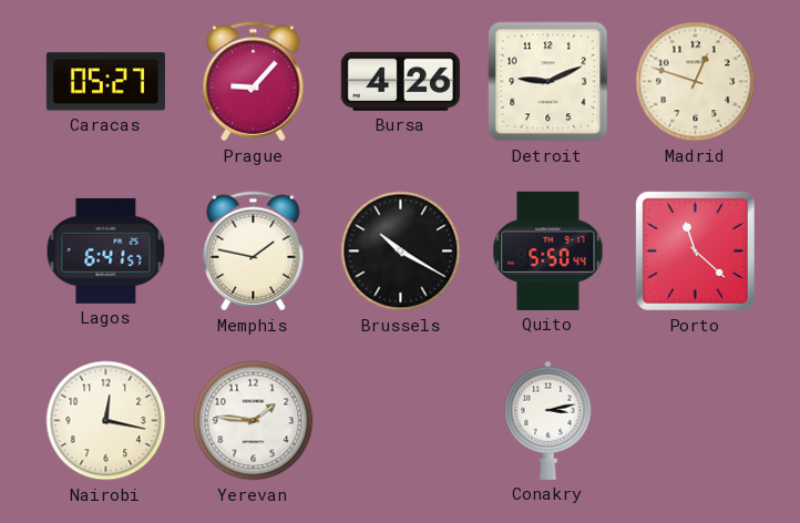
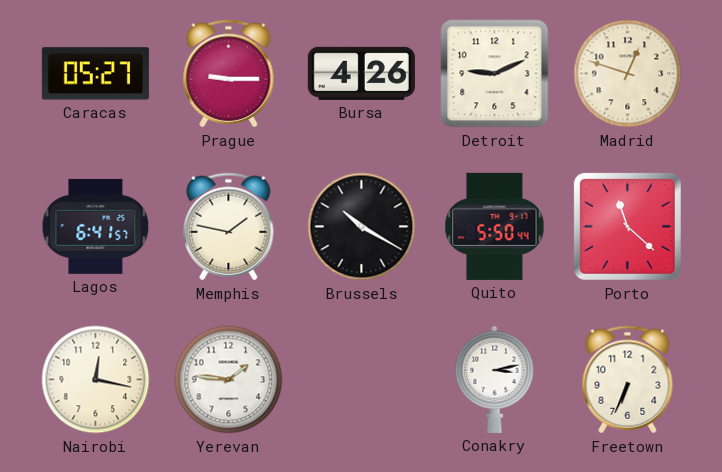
Prague: 9:07 -> 9:15
Freetown: none -> 6:34
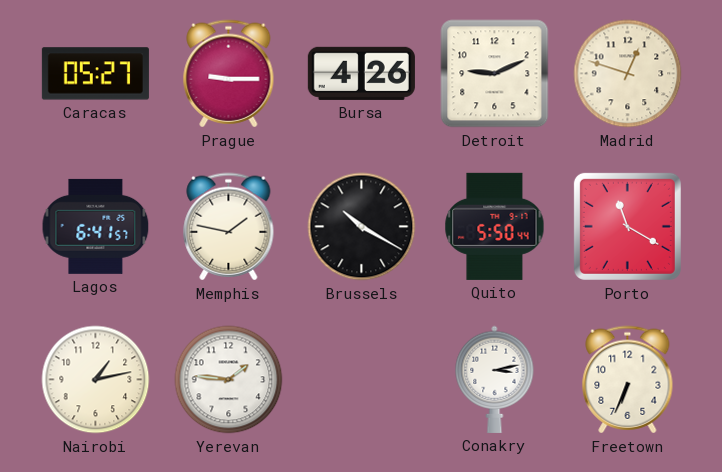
Porto: 11:22 -> 11:20
Nairobi: 12:17 -> 1:13
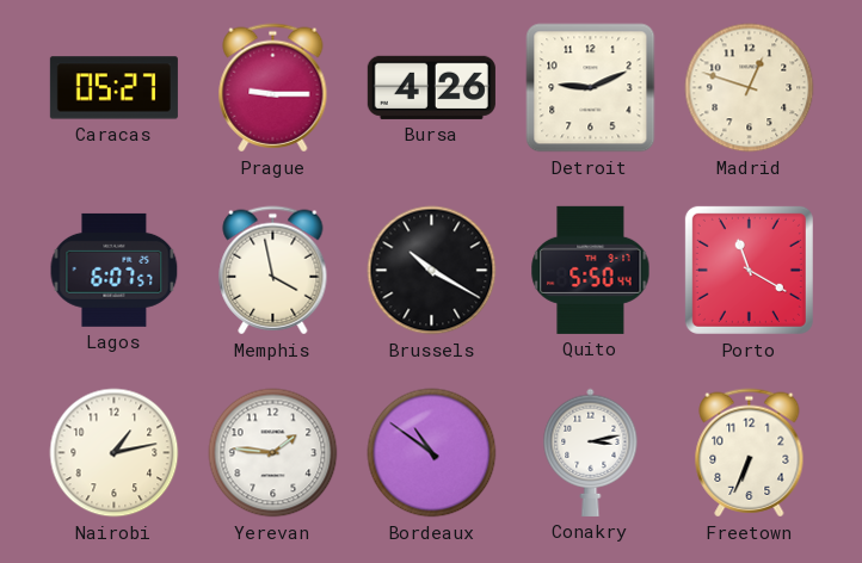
Lagos: 6:41 -> 6:07
Memphis: 1:47 -> 3:58
Bordeaux: none -> 10:51
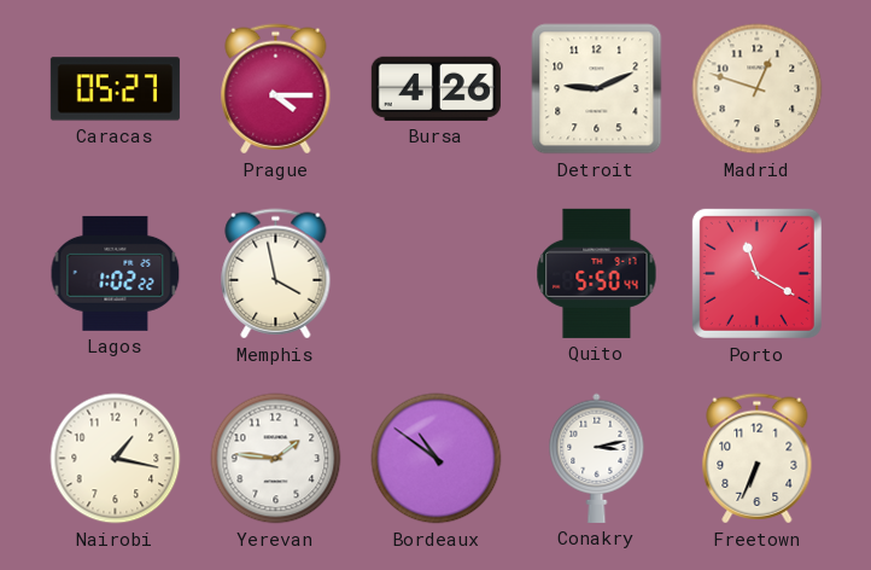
Prague: 9:15 -> 4:15
Lagos: 6:07 -> 1:02
Brussels: 10:20 -> none
Nairobi: 1:13 -> 1:17
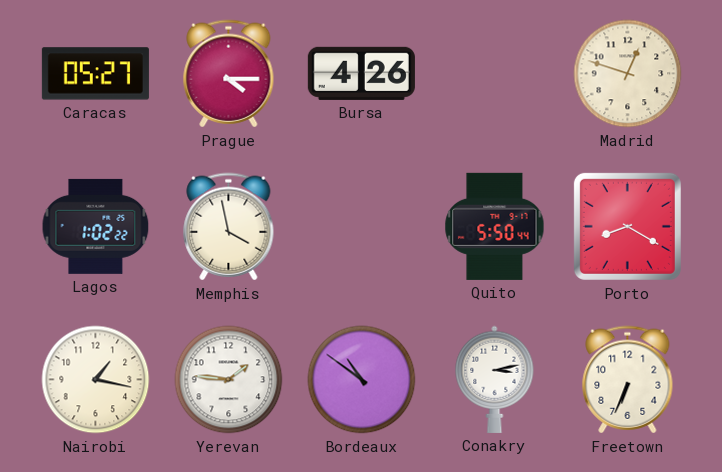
Detroit: 9:11 -> none
Porto: 11:20 -> 8:20
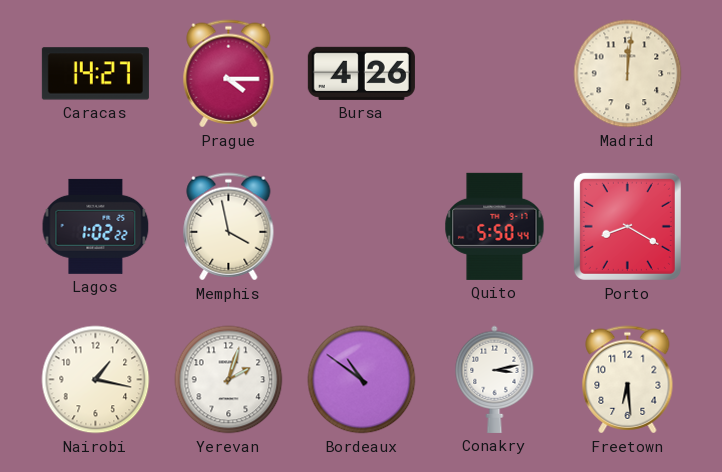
Caracas: 05:27 -> 14:27
Madrid: 12:48 -> 12:01
Yerevan: 1:46 -> 2:03
Freetown: 6:34 -> 6:29
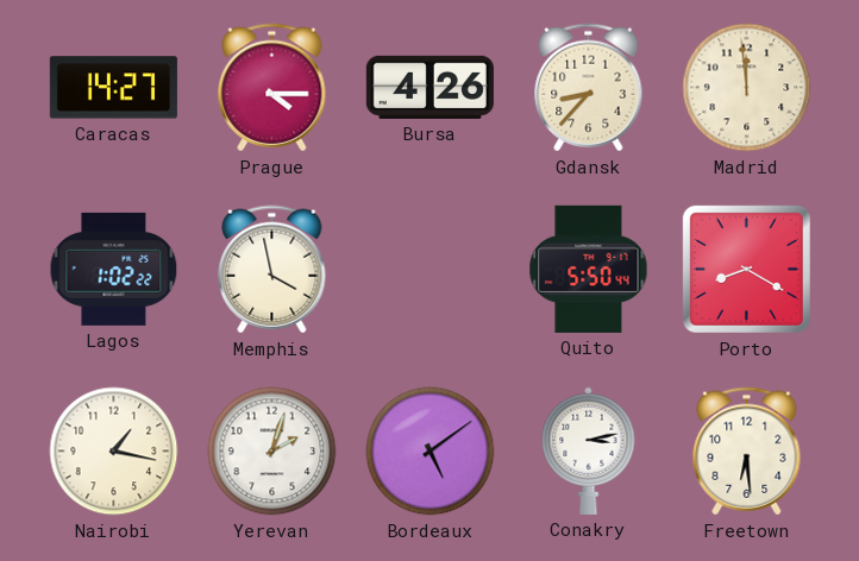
Gdansk: none -> 8:37
Madrid: 12:01 -> 11:59
Bordeaux: 10:51 -> 5:09
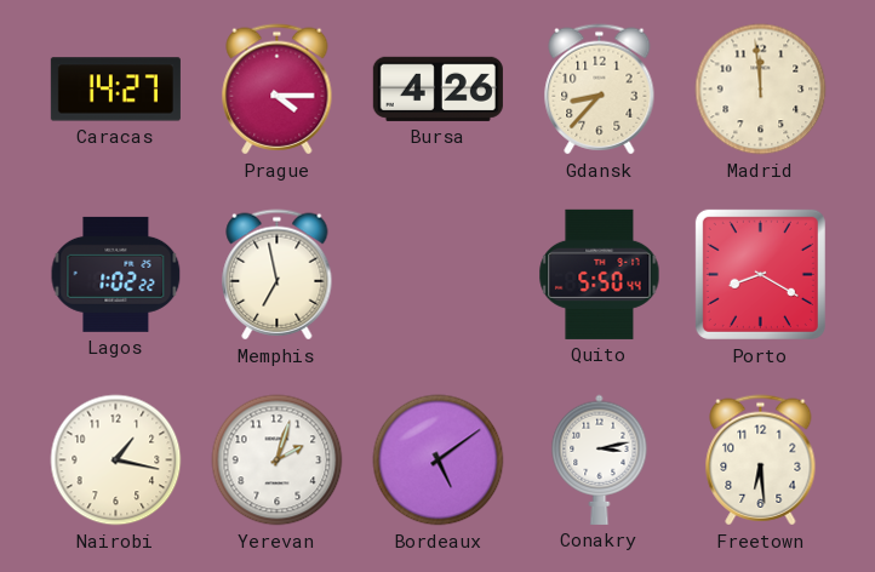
Memphis: 3:58 -> 6:58
